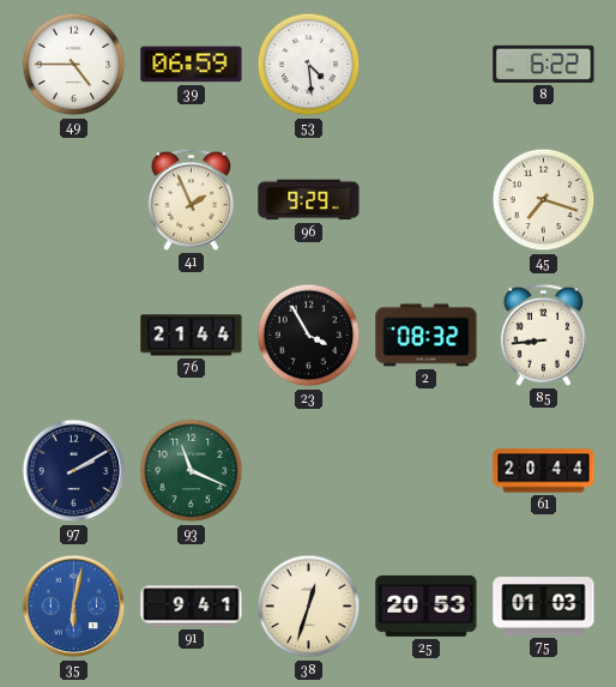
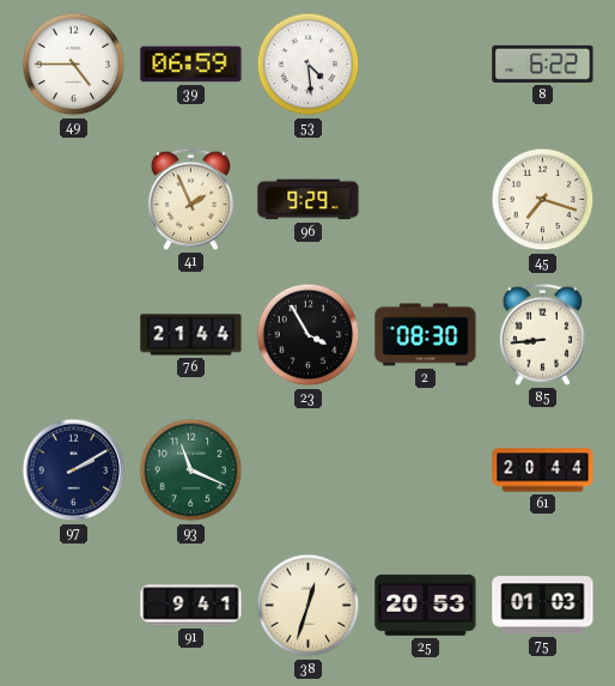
2: 08:32 -> 08:30
35: 6:02 -> none
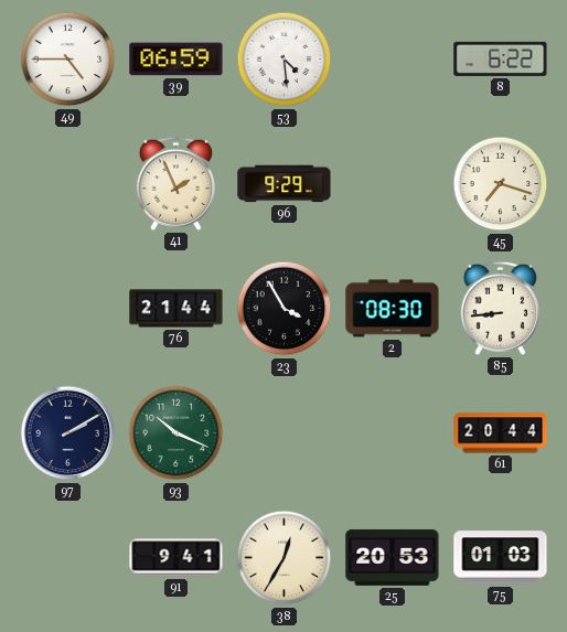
93: 11:19 -> 10:19
38: 12:33 -> 12:35
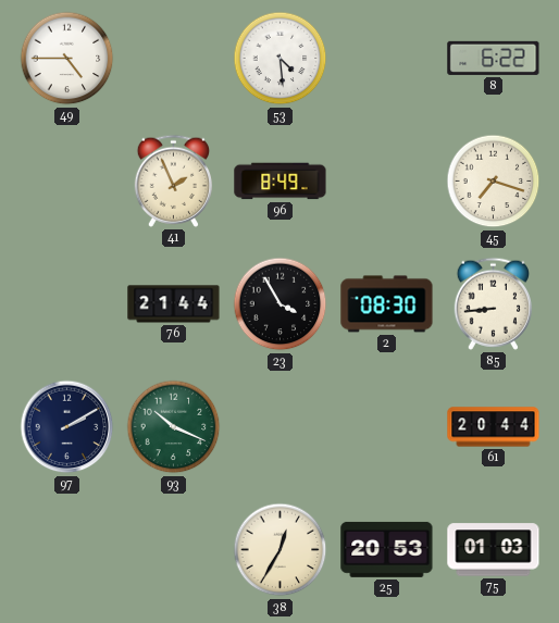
39: 06:59 -> none
96: 9:29 -> 8:49
91: 9:41 -> none
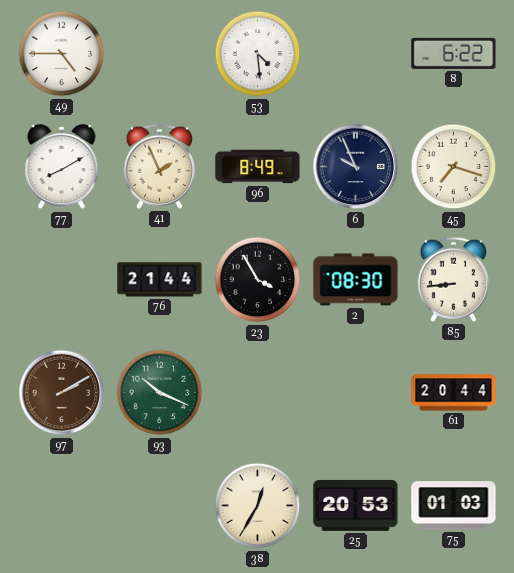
77: none -> 8:10
6: none -> 9:56
97 dial: navy -> brown
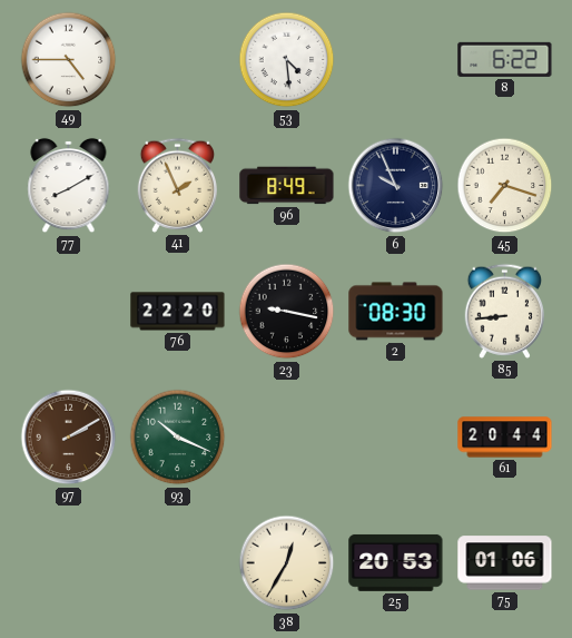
76: 21:44 -> 22:20
23: 3:55 -> 9:17
75: 01:03 -> 01:06
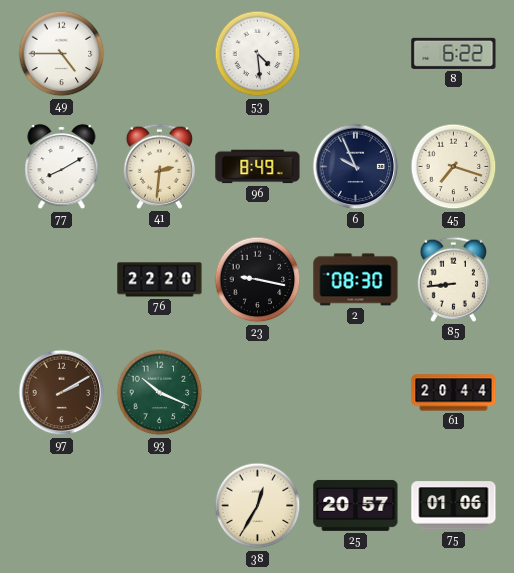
41: 1:56 -> 2:31
25: 20:53 -> 20:57
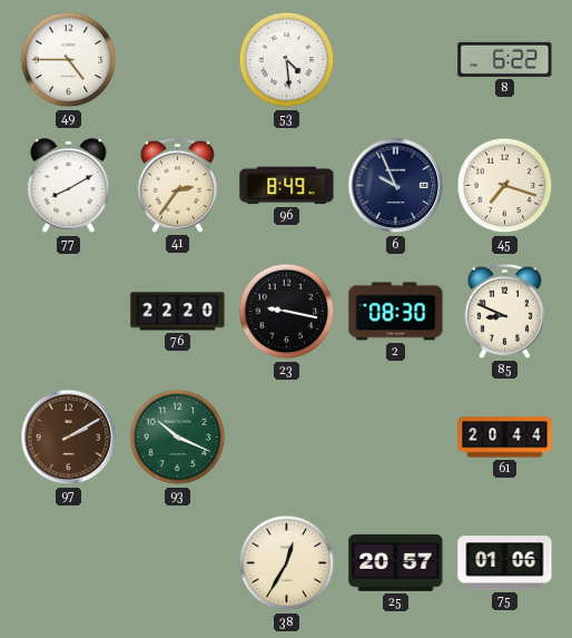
41: 2:31 -> 2:36
85: 8:44 -> 8:49
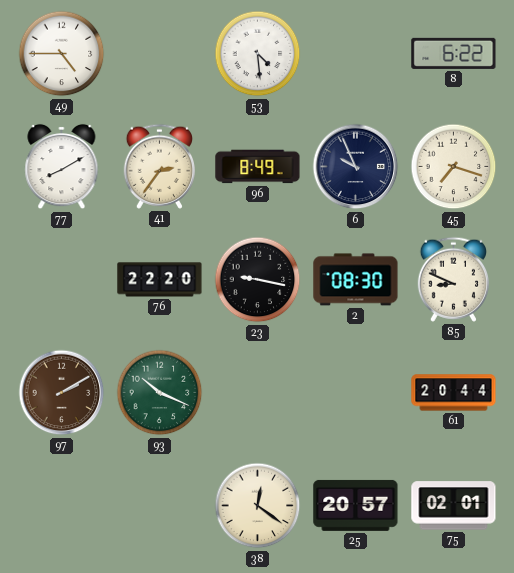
38: 12:35 -> 12:21
75: 01:06 -> 02:01
